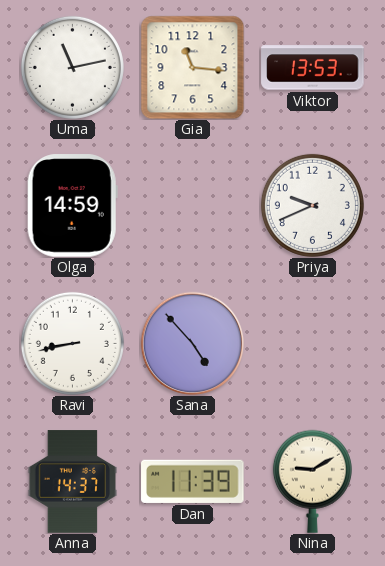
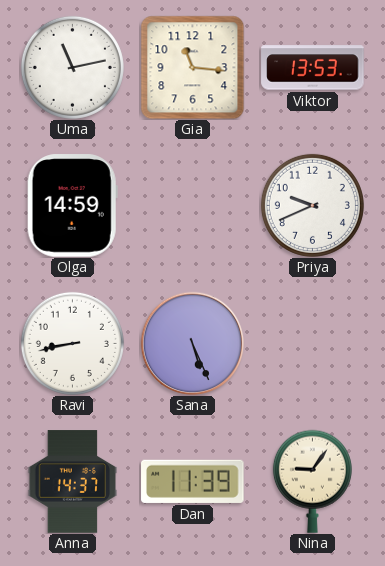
Sana: 4:53 -> 5:26
Nina: 9:10 -> 9:06
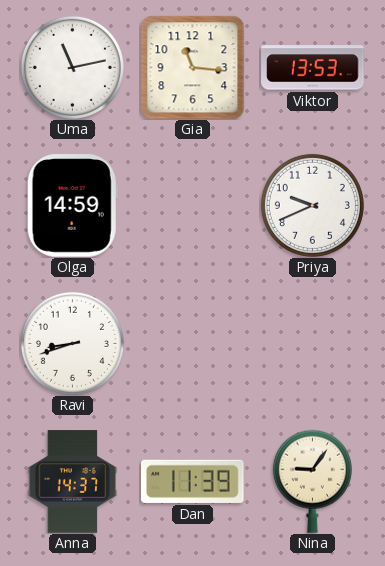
Ravi: 8:43 -> 8:42
Sana: 5:26 -> none
